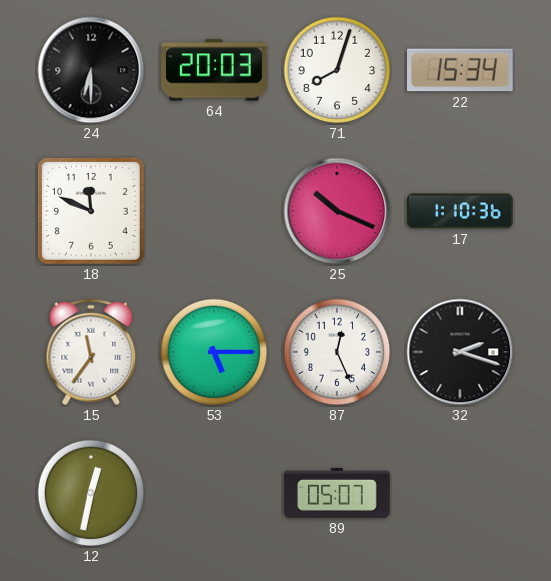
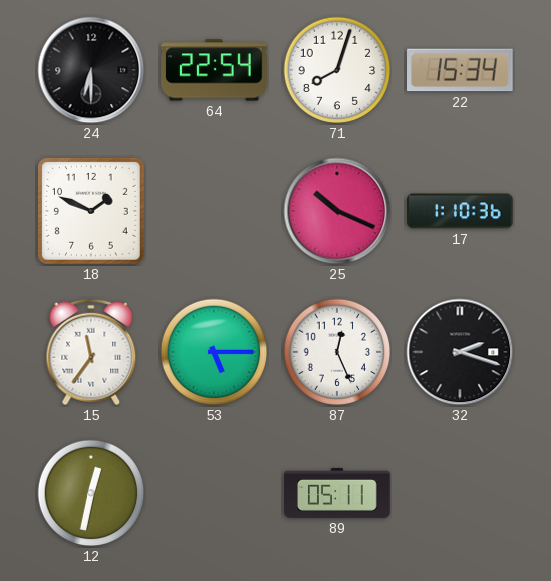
64: 20:03 -> 22:54
18: 11:49 -> 1:49
89: 05:07 -> 05:11
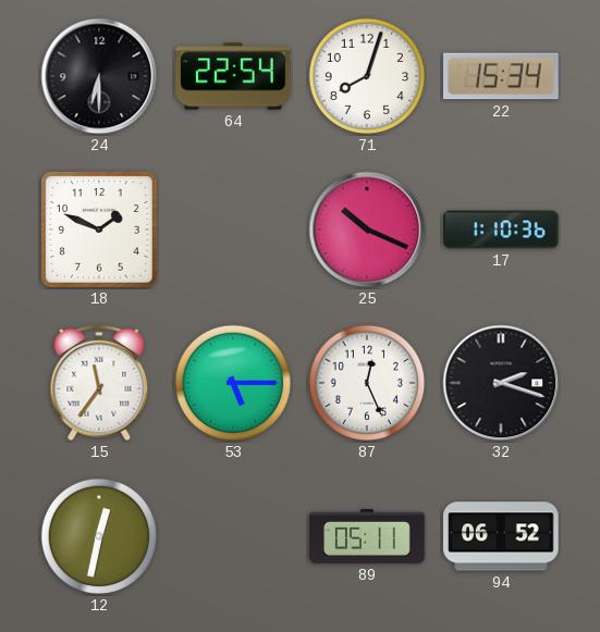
94: none -> 06:52
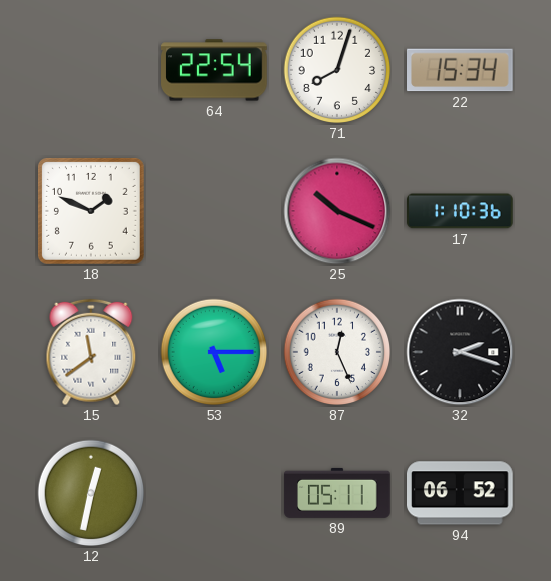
24: 6:30 -> none
15: 11:36 -> 11:39
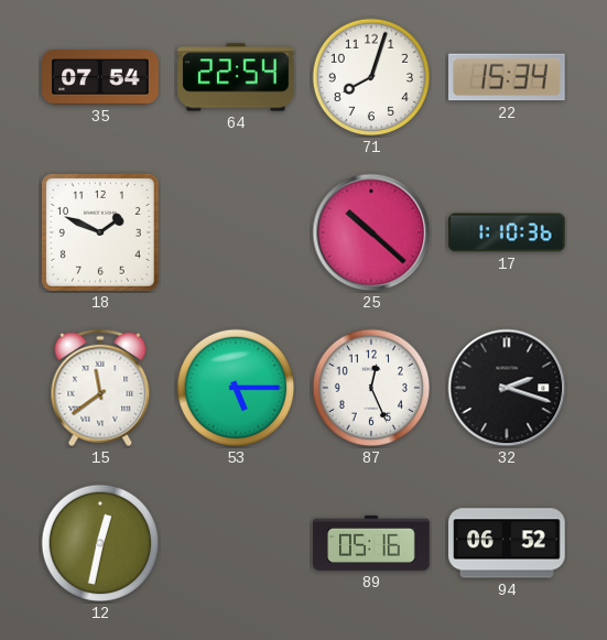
35: none -> 07:54
25: 10:19 -> 10:22
89: 05:11 -> 05:16
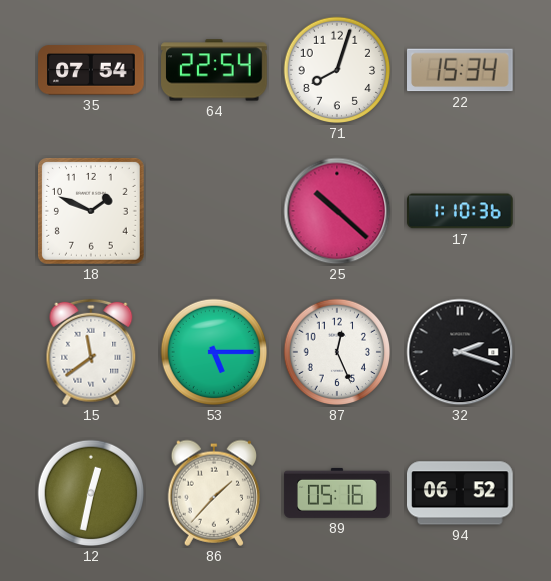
86: none -> 1:37
